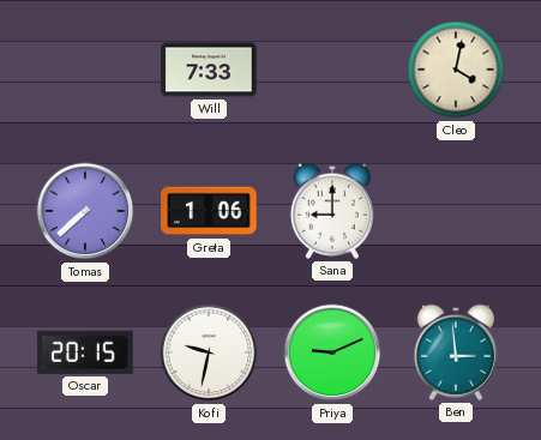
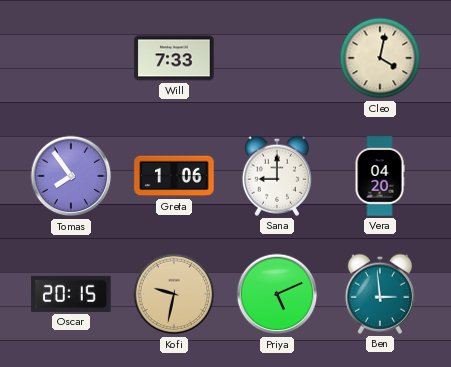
Tomas: 7:38 -> 7:54
Vera: none -> 04:20
Kofi dial: white -> champagne
Priya: 9:11 -> 5:11
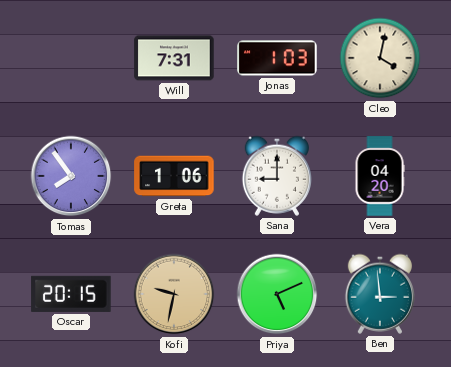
Will: 7:33 -> 7:31
Jonas: none -> 1:03
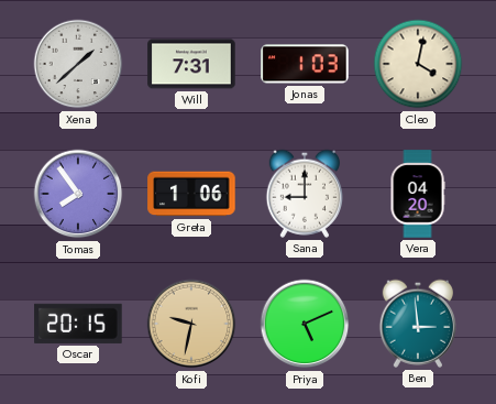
Xena: none -> 1:38
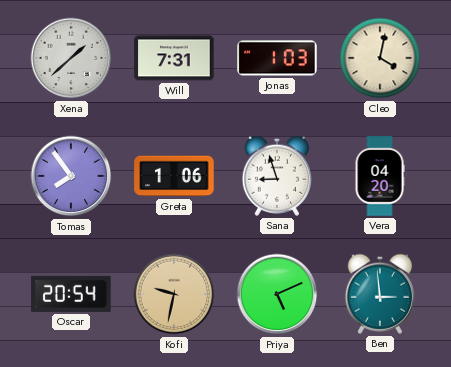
Sana: 9:00 -> 8:57
Oscar: 20:15 -> 20:54
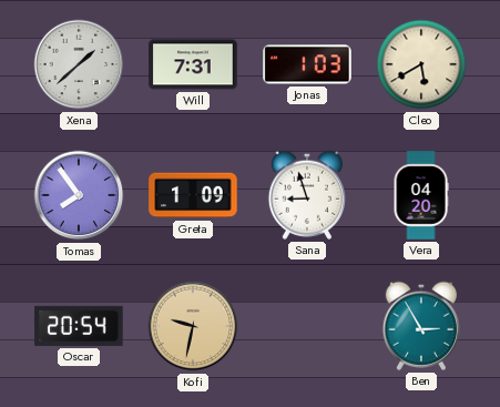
Cleo: 4:02 -> 5:40
Greta: 1:06 -> 1:09
Priya: 5:11 -> none
Ben: 2:59 -> 2:55
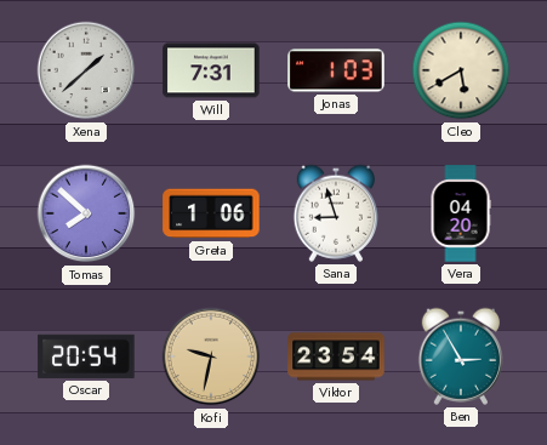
Tomas: 7:54 -> 7:52
Greta: 1:09 -> 1:06
Viktor: none -> 23:54
